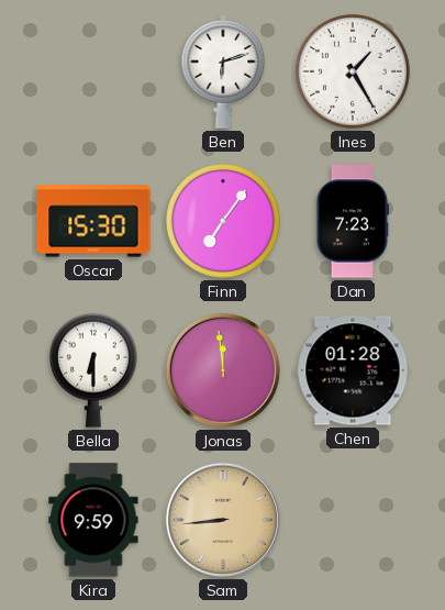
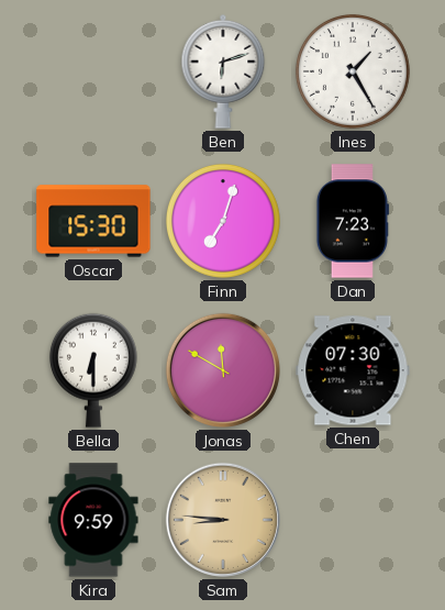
Finn: 7:06 -> 7:03
Jonas: 11:59 -> 11:50
Chen: 01:28 -> 07:30
Sam: 8:44 -> 8:46
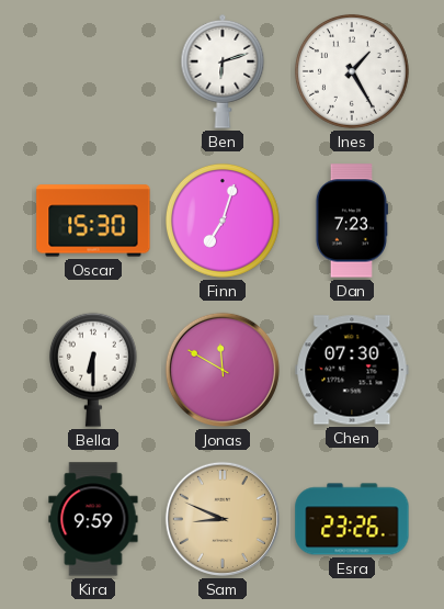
Sam: 8:46 -> 8:49
Esra: none -> 23:26
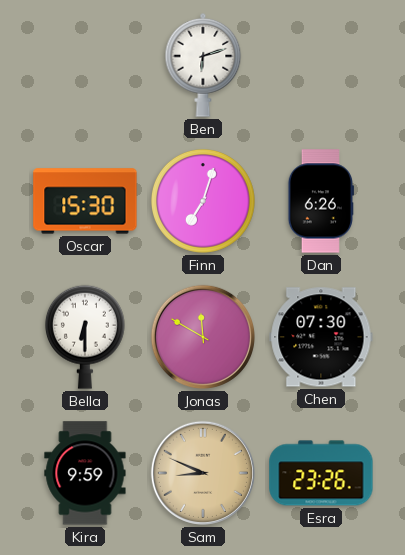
Ines: 1:25 -> none
Dan: 7:23 -> 6:26
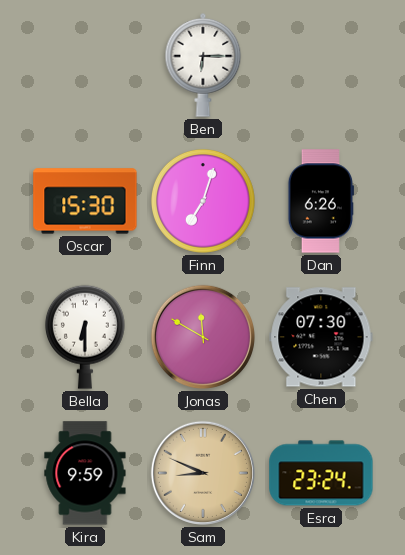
Ben: 6:12 -> 6:15
Esra: 23:26 -> 23:24
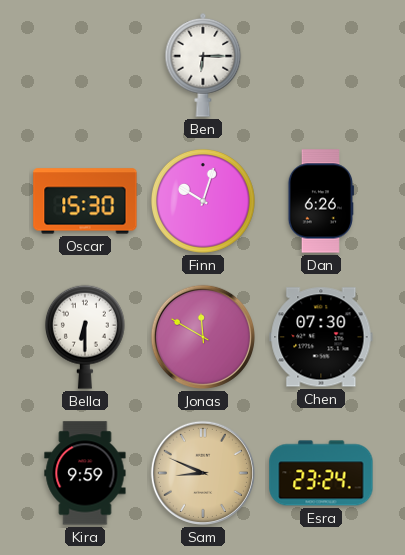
Finn: 7:03 -> 10:03
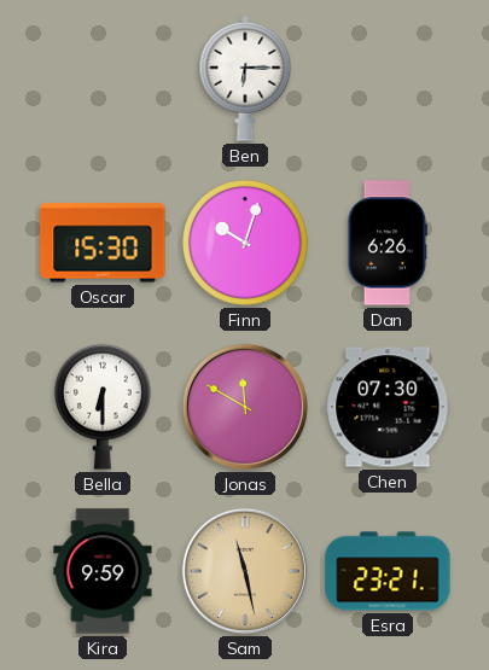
Sam: 8:49 -> 11:28
Esra: 23:24 -> 23:21
